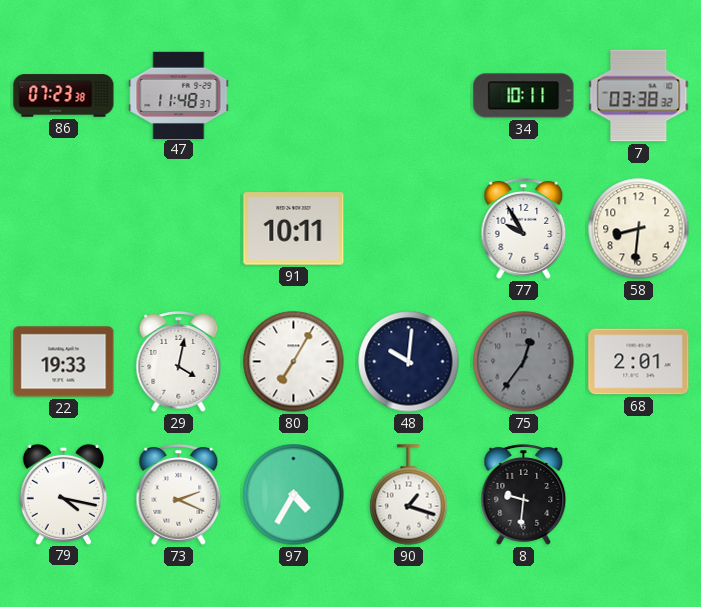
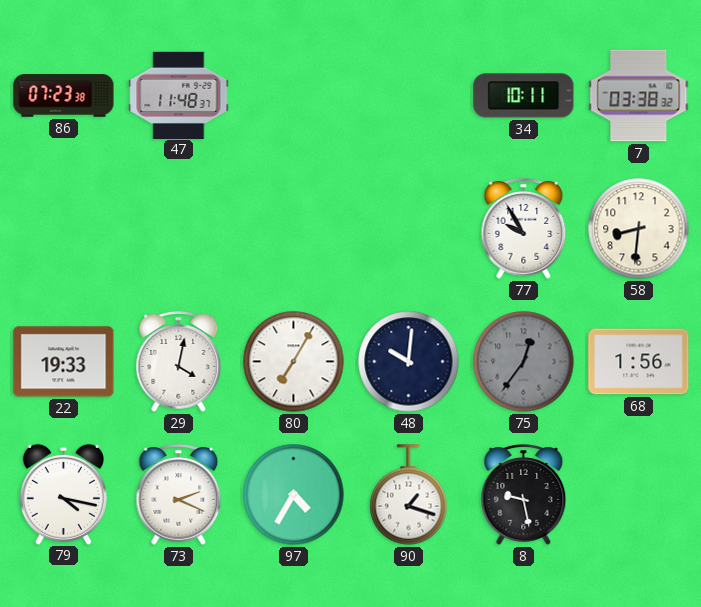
91: 10:11 -> none
68: 2:01 -> 1:56
8: 9:31 -> 9:28
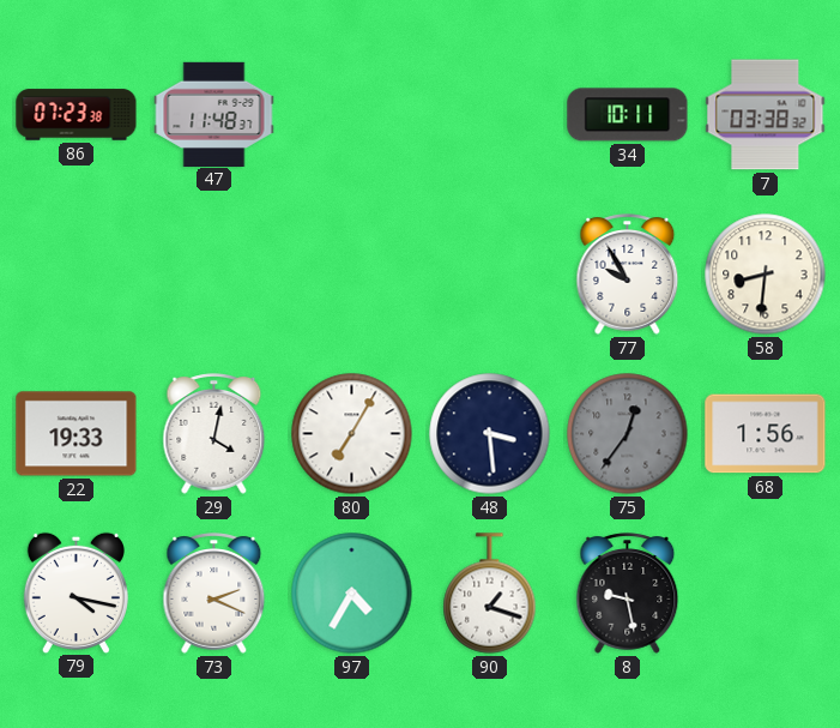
48: 10:01 -> 3:29
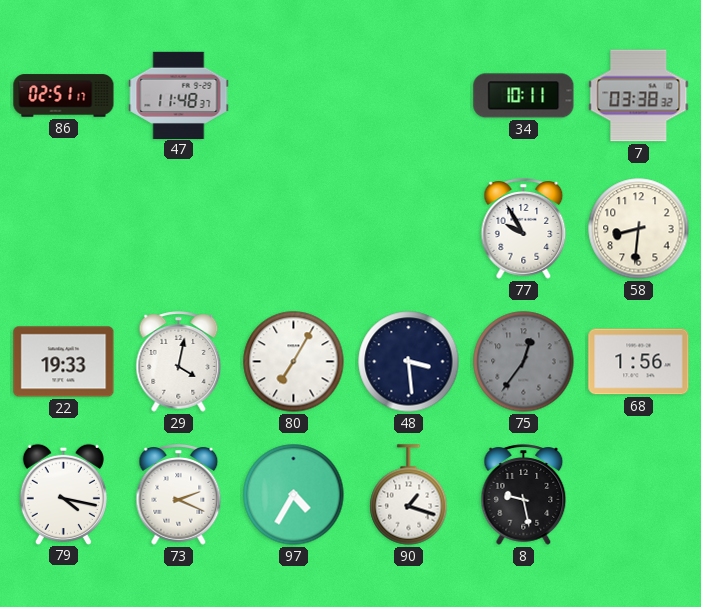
86: 07:23 -> 02:51
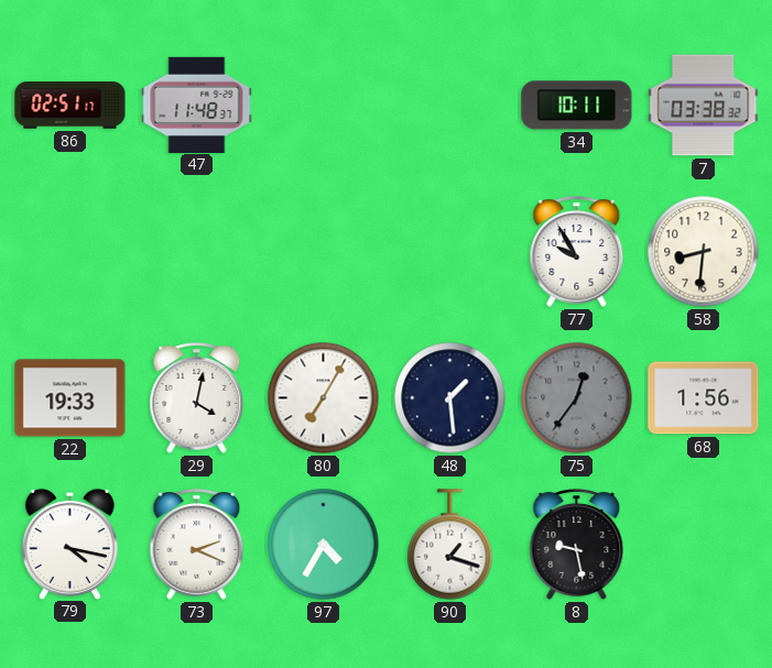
48: 3:29 -> 1:29
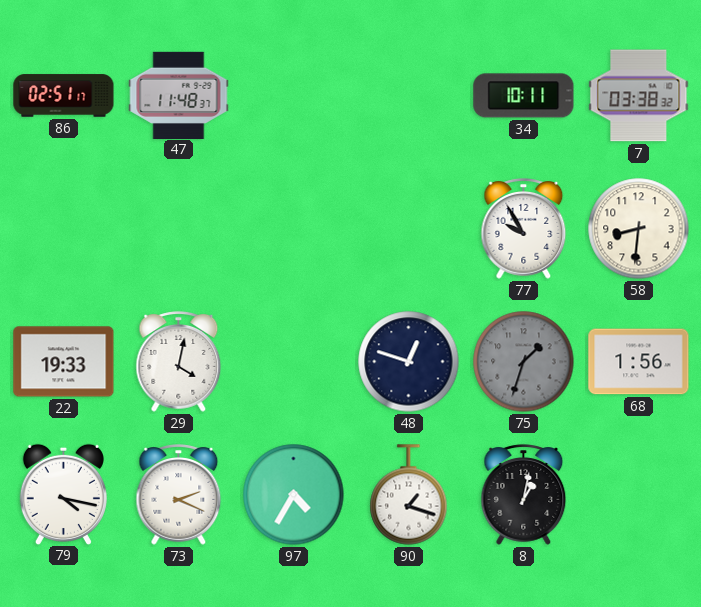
80: 7:05 -> none
48: 1:29 -> 12:48
75: 12:36 -> 1:33
8: 9:28 -> 1:02
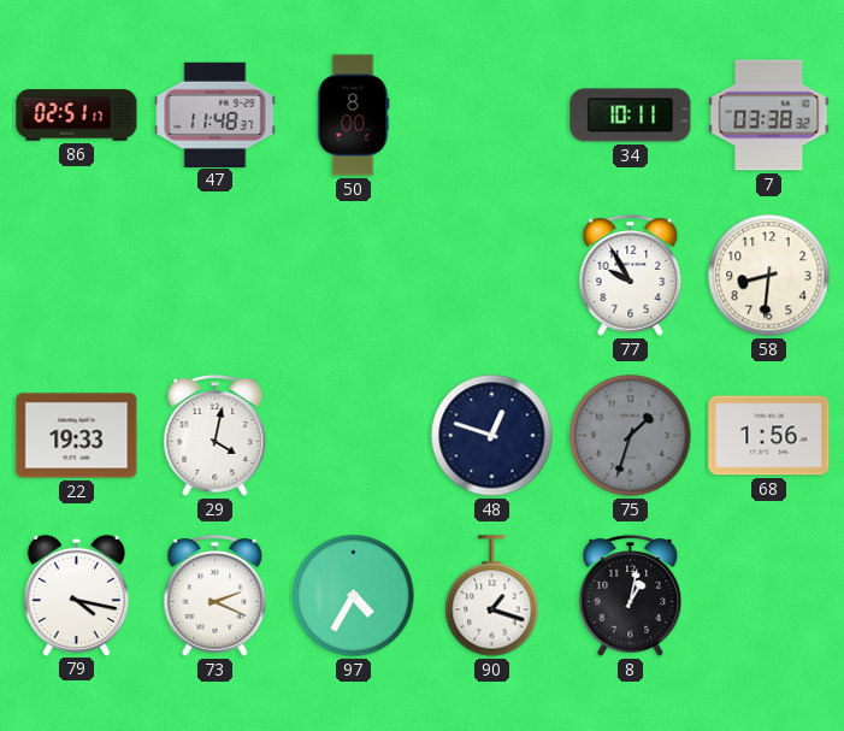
50: none -> 8:00
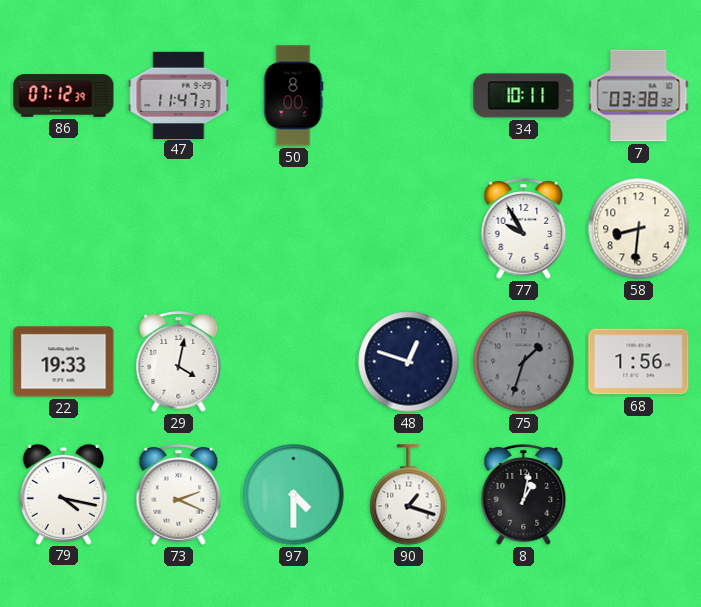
86: 02:51 -> 07:12
47: 11:48 -> 11:47
97: 4:35 -> 4:30
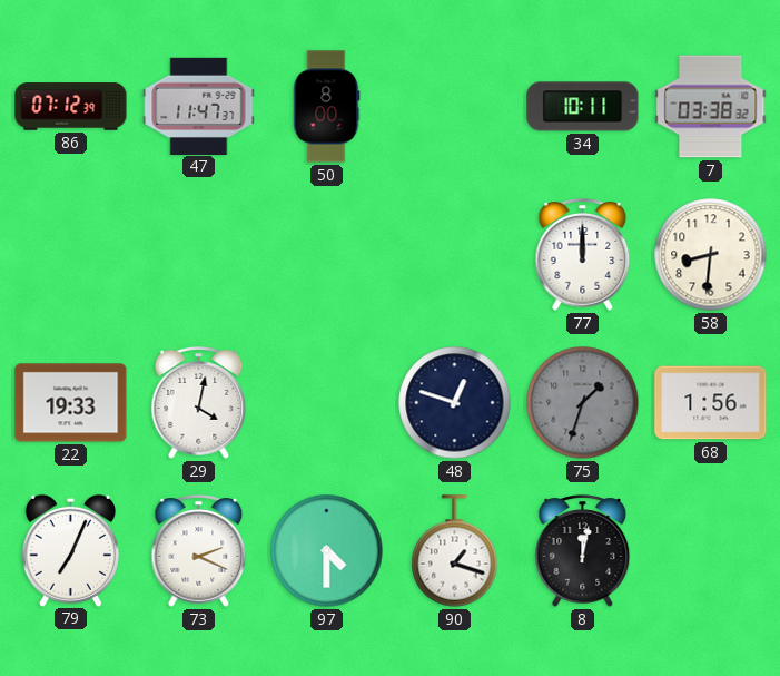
77: 9:55 -> 12:00
79: 4:17 -> 7:04
8: 1:02 -> 12:02
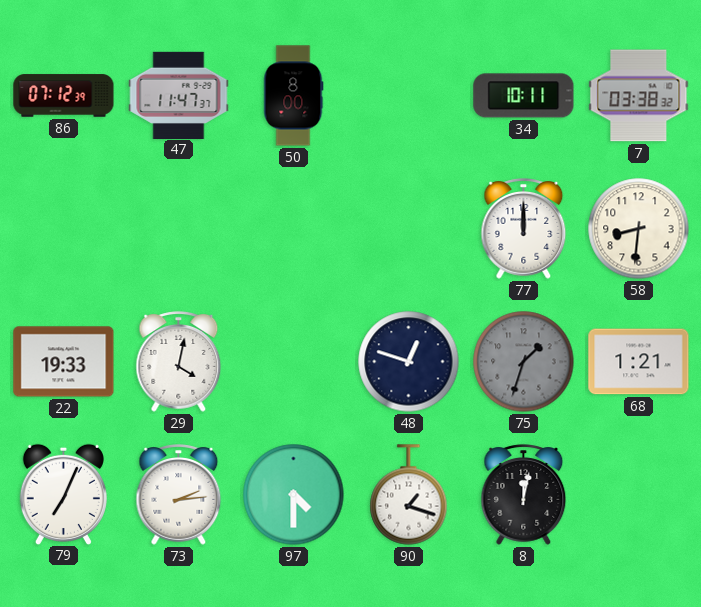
68: 1:56 -> 1:21
73: 2:19 -> 2:14
